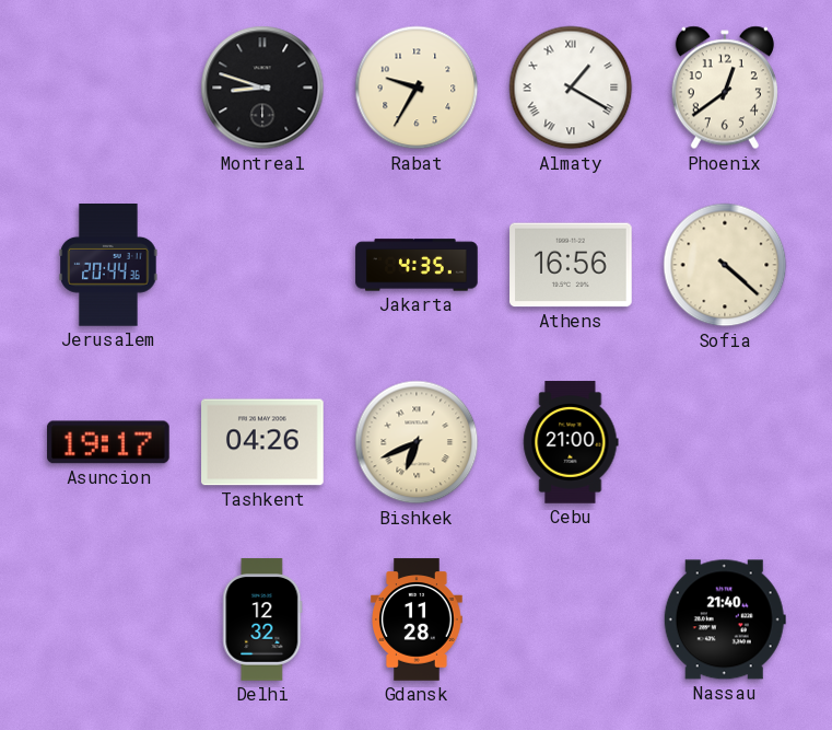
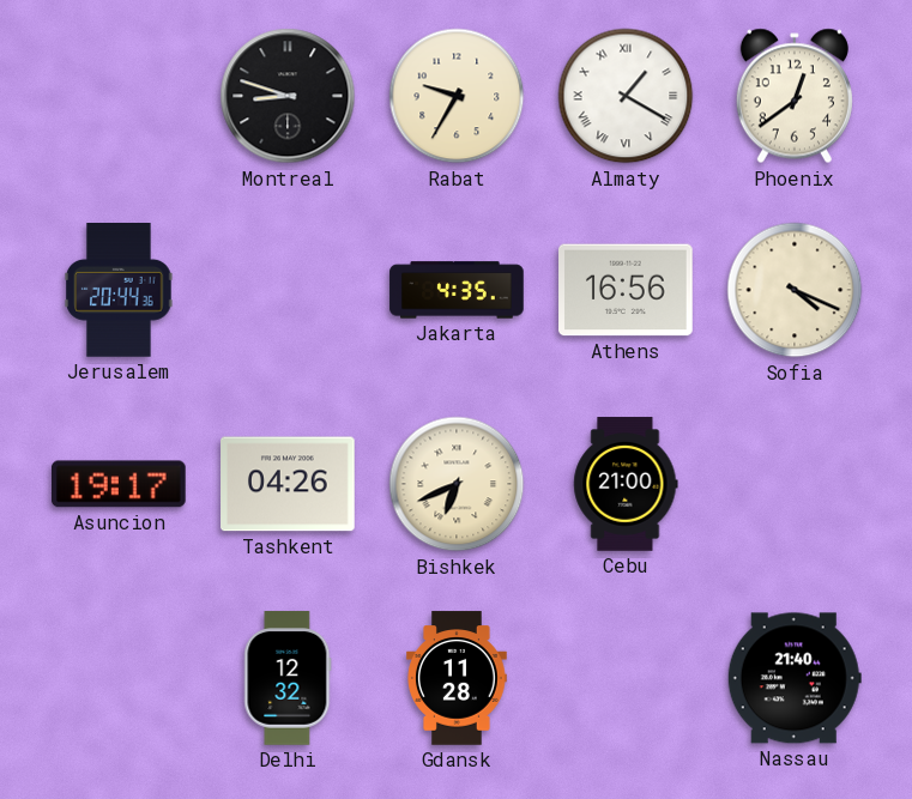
Sofia: 4:22 -> 4:19
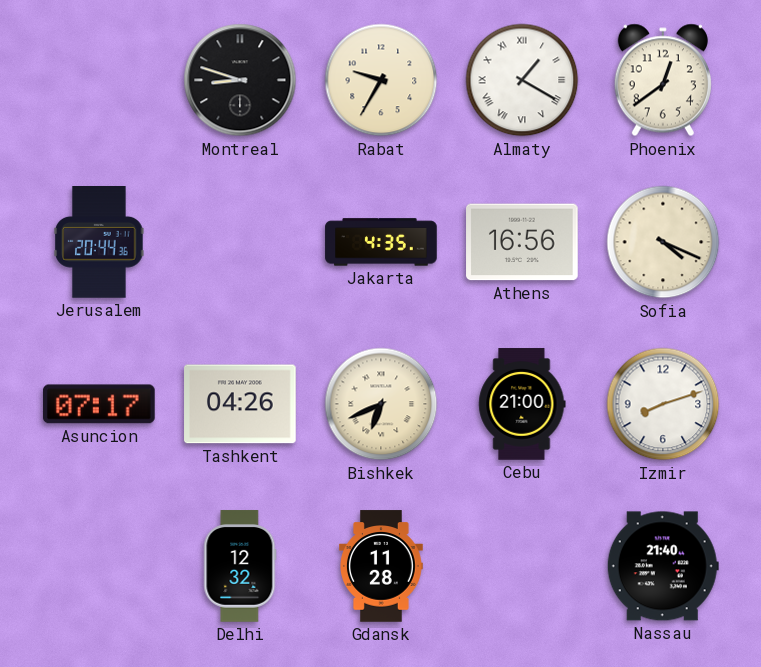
Asuncion: 19:17 -> 07:17
Izmir: none -> 8:12
